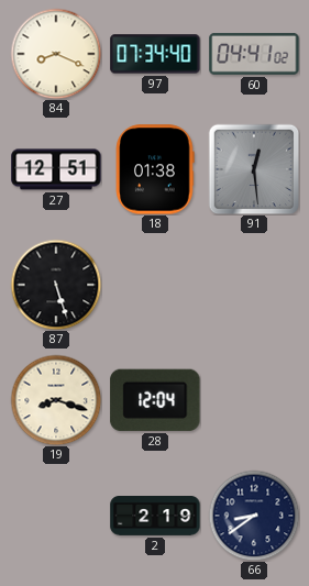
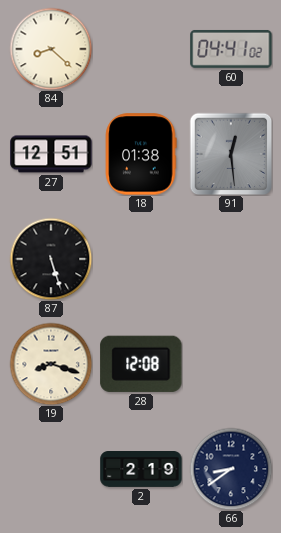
84: 8:19 -> 8:22
97: 07:34 -> none
28: 12:04 -> 12:08
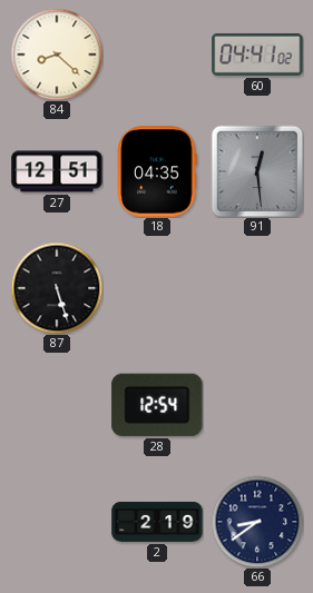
18: 01:38 -> 04:35
19: 8:18 -> none
28: 12:08 -> 12:54
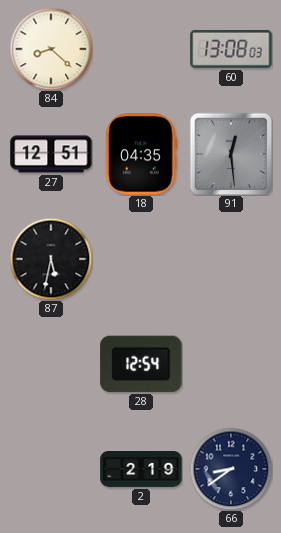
60: 04:41 -> 13:08
87: 5:27 -> 5:32
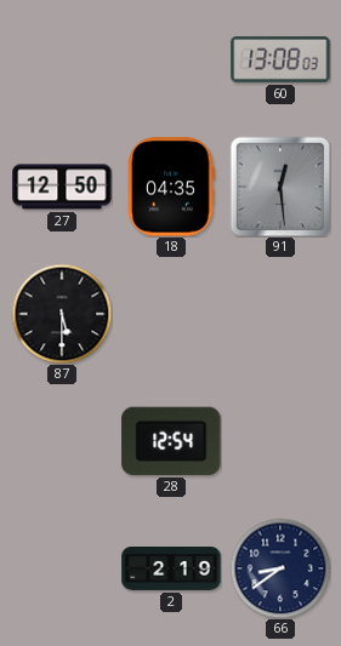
84: 8:22 -> none
27: 12:51 -> 12:50
87: 5:32 -> 5:30
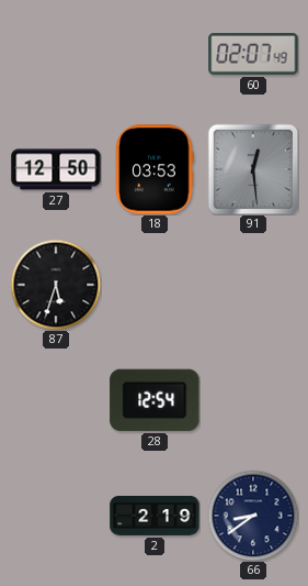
60: 13:08 -> 02:07
18: 04:35 -> 03:53
87: 5:30 -> 5:33
